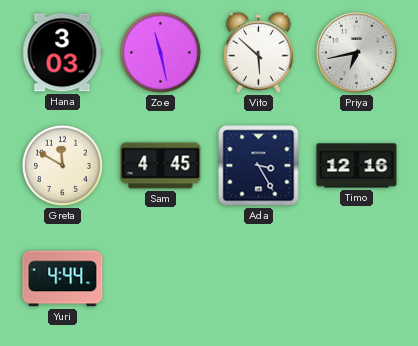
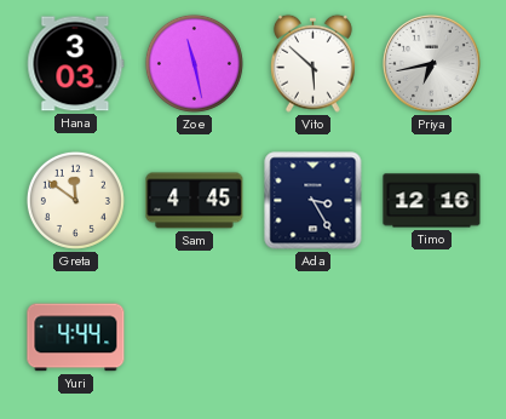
Greta: 11:50 -> 11:51
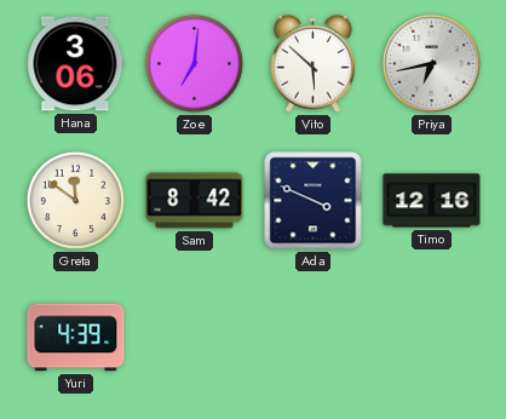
Hana: 3:03 -> 3:06
Zoe: 11:28 -> 7:01
Sam: 4:45 -> 8:42
Ada: 3:25 -> 3:49
Yuri: 4:44 -> 4:39
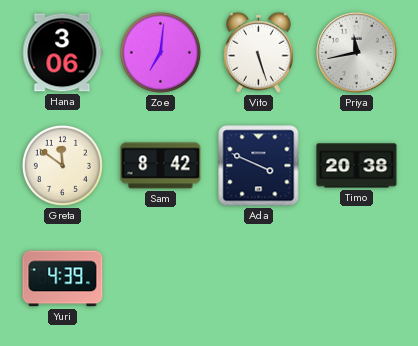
Vito: 5:52 -> 5:27
Priya: 6:43 -> 11:43
Timo: 12:16 -> 20:38
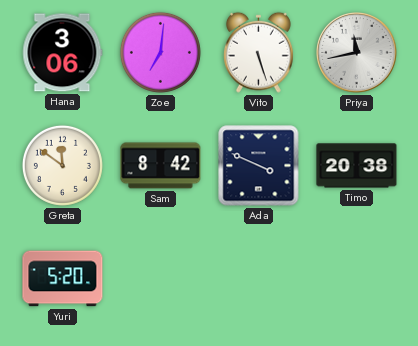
Yuri: 4:39 -> 5:20
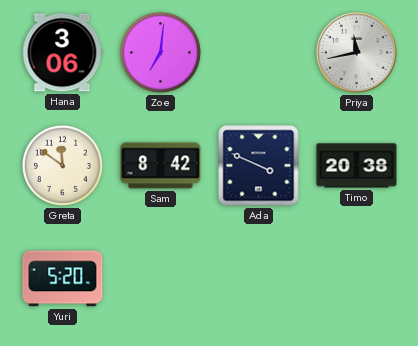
Vito: 5:27 -> none
